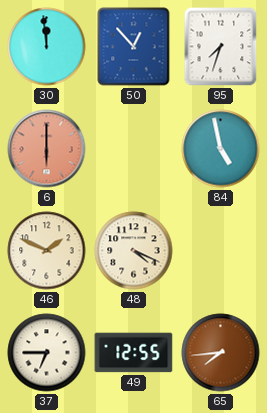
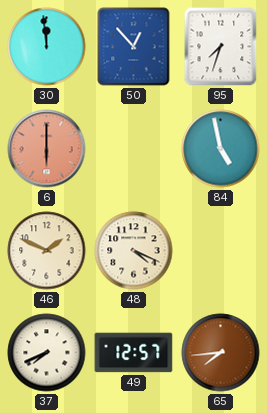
37: 6:45 -> 7:41
49: 12:55 -> 12:57
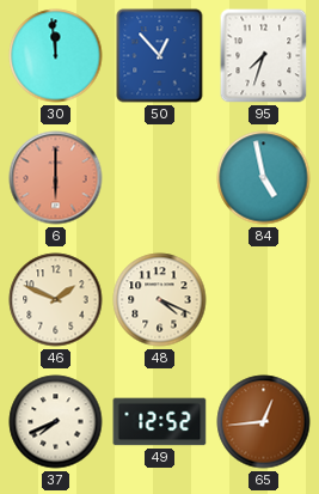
49: 12:57 -> 12:52
65: 7:44 -> 12:44
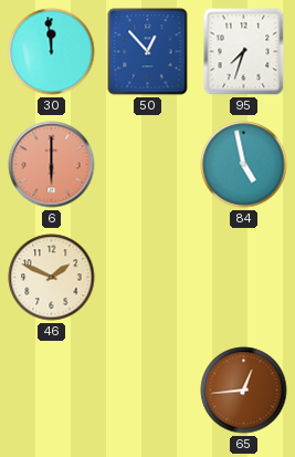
48: 4:19 -> none
37: 7:41 -> none
49: 12:52 -> none
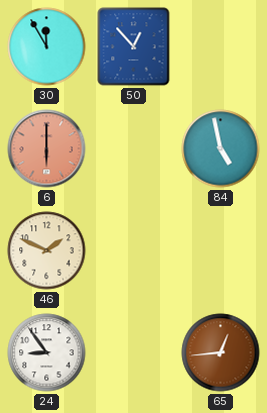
30: 11:59 -> 11:55
95: 7:33 -> none
24: none -> 8:54
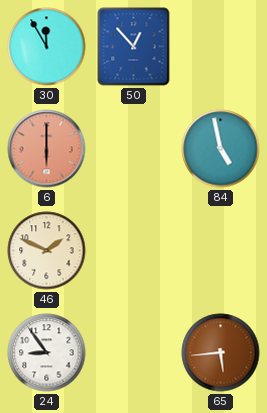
65: 12:44 -> 5:44
